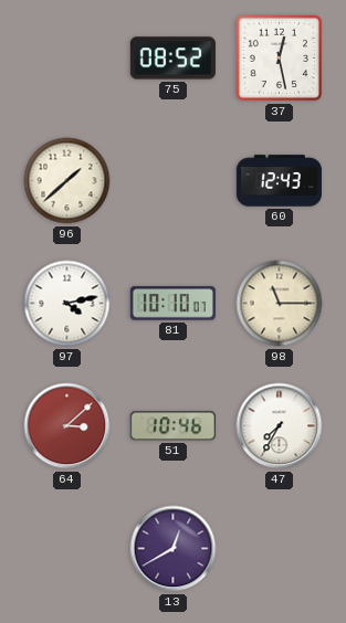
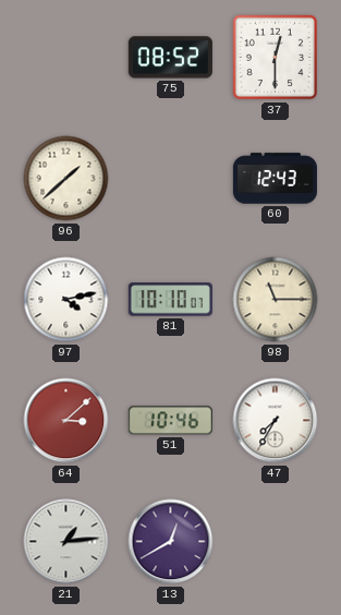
37: 12:28 -> 12:30
21: none -> 1:14
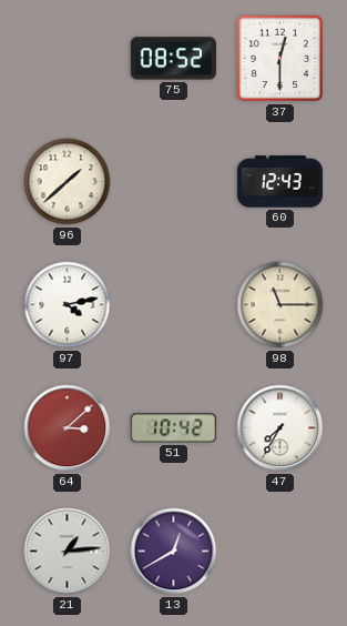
81: 10:10 -> none
51: 10:46 -> 10:42
